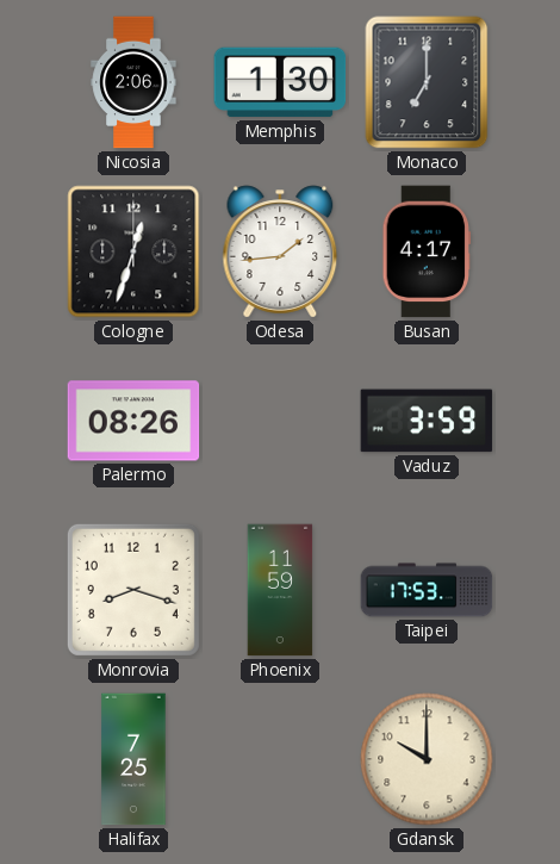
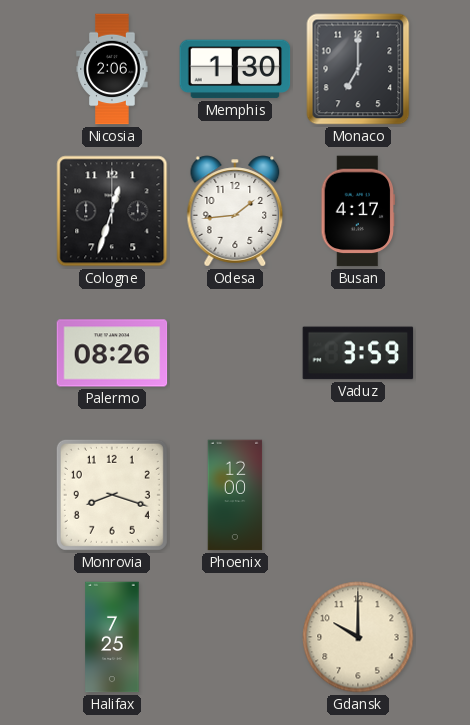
Phoenix: 11:59 -> 12:00
Taipei: 17:53 -> none
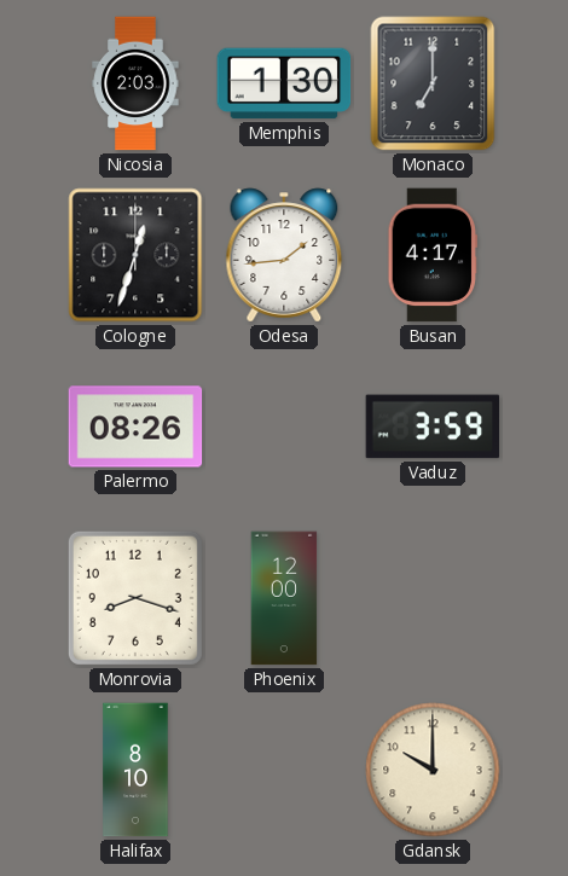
Nicosia: 2:06 -> 2:03
Halifax: 7:25 -> 8:10
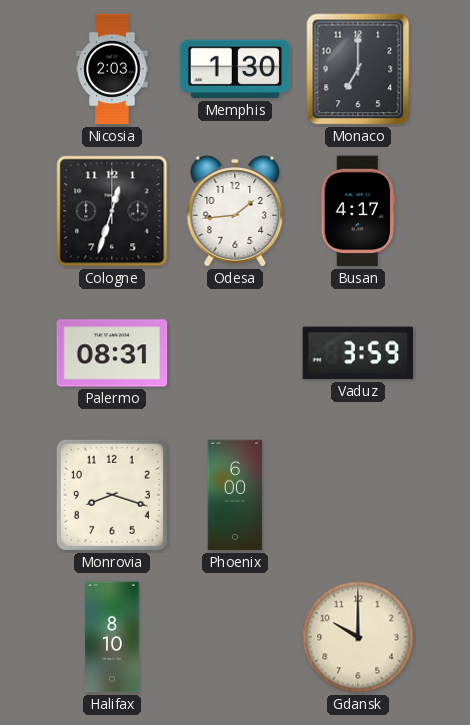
Palermo: 08:26 -> 08:31
Phoenix: 12:00 -> 6:00
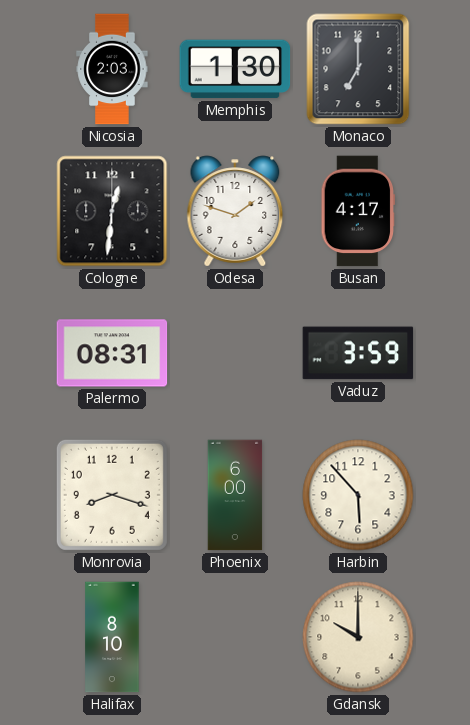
Cologne: 12:33 -> 12:31
Odesa: 1:44 -> 1:48
Harbin: none -> 5:53
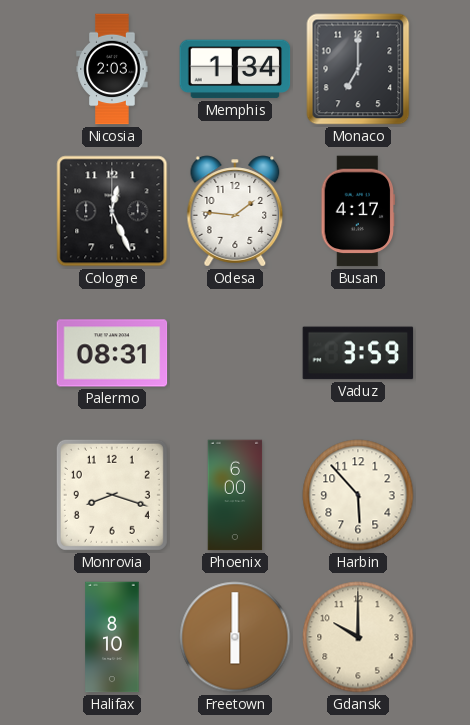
Memphis: 1:30 -> 1:34
Cologne: 12:31 -> 12:26
Odesa: 1:48 -> 1:46
Freetown: none -> 6:00
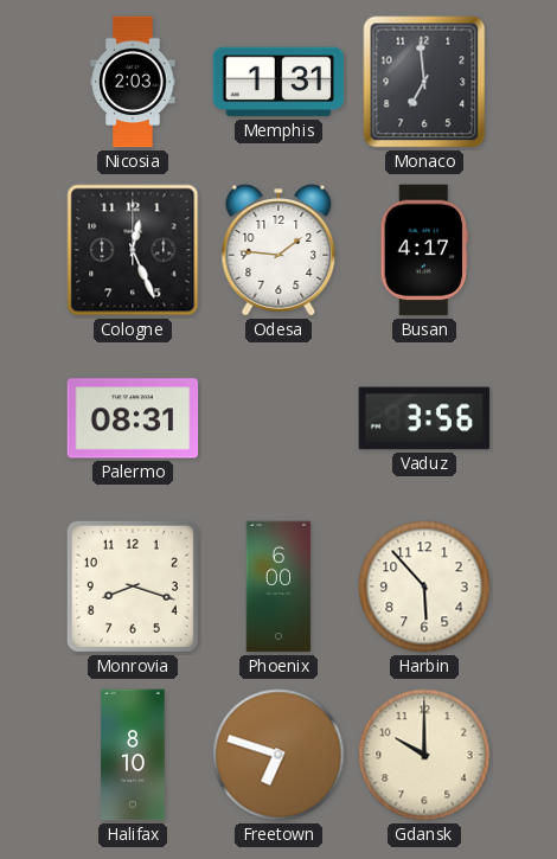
Memphis: 1:34 -> 1:31
Monaco: 7:00 -> 6:59
Vaduz: 3:59 -> 3:56
Freetown: 6:00 -> 6:48
